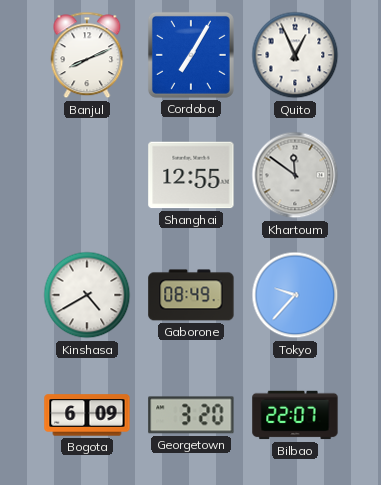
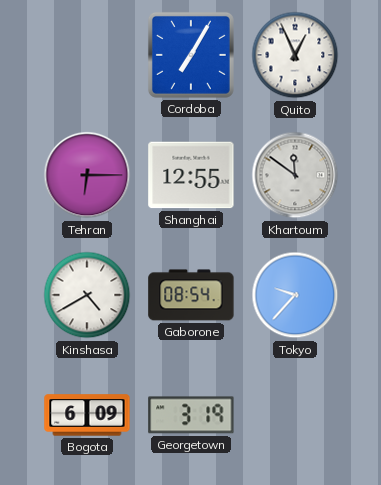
Banjul: 8:11 -> none
Tehran: none -> 6:15
Gaborone: 08:49 -> 08:54
Georgetown: 3:20 -> 3:19
Bilbao: 22:07 -> none
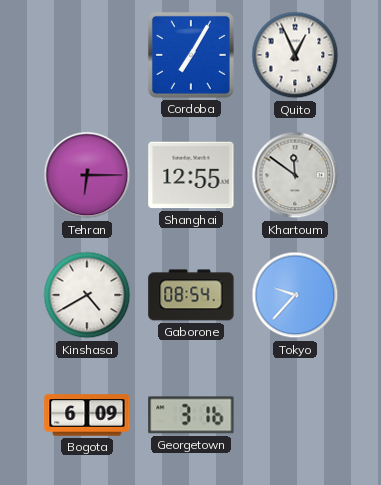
Georgetown: 3:19 -> 3:16
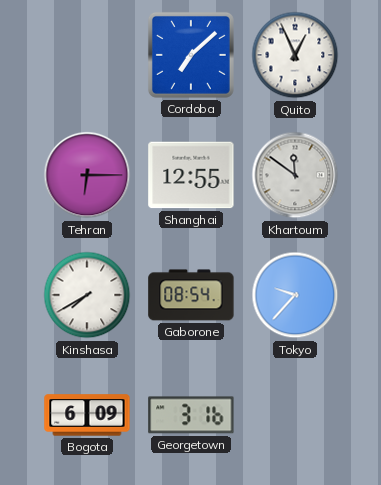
Cordoba: 7:05 -> 7:08
Kinshasa: 4:40 -> 7:40
